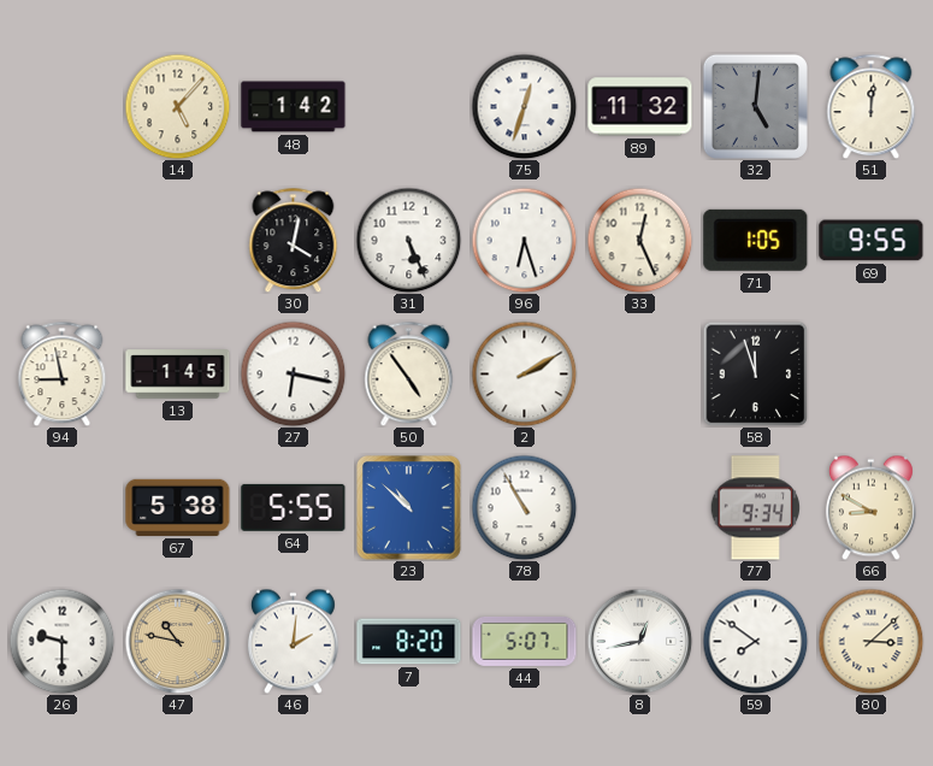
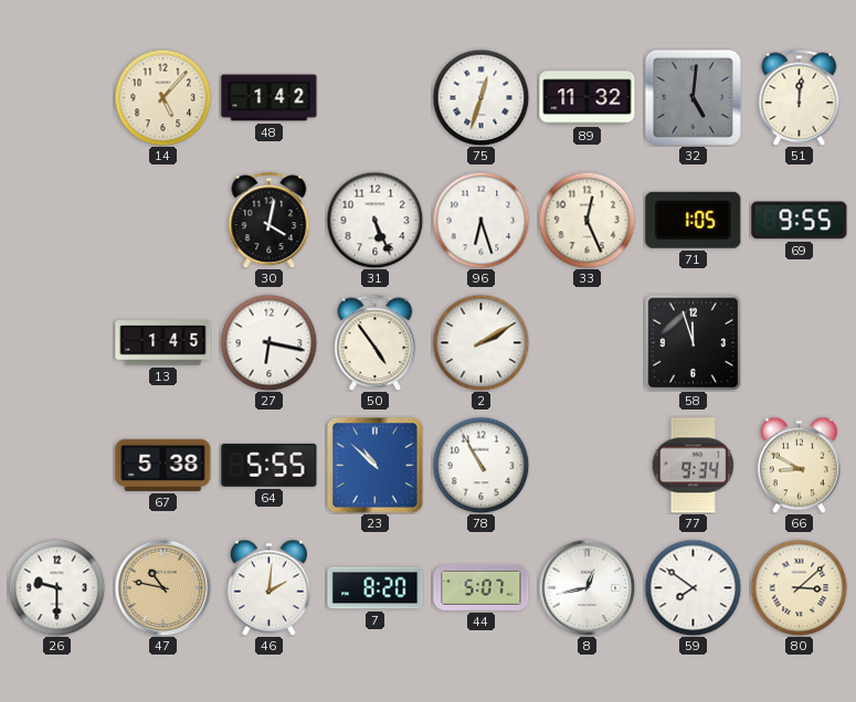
94: 8:58 -> none
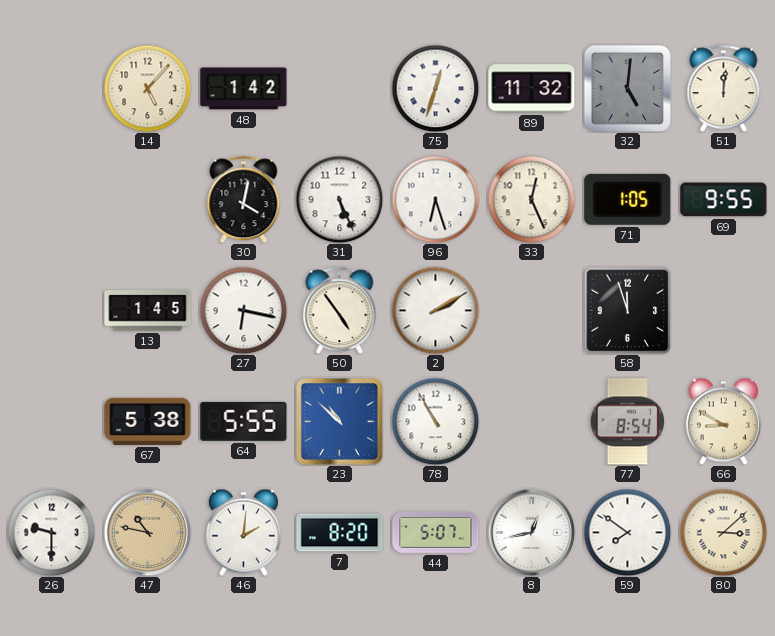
77: 9:34 -> 8:54
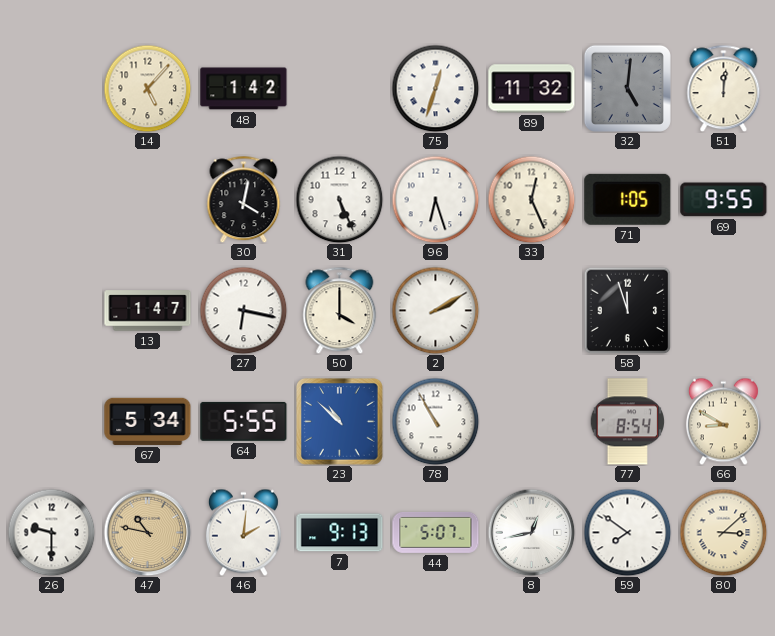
13: 1:45 -> 1:47
50: 4:54 -> 4:00
67: 5:38 -> 5:34
7: 8:20 -> 9:13
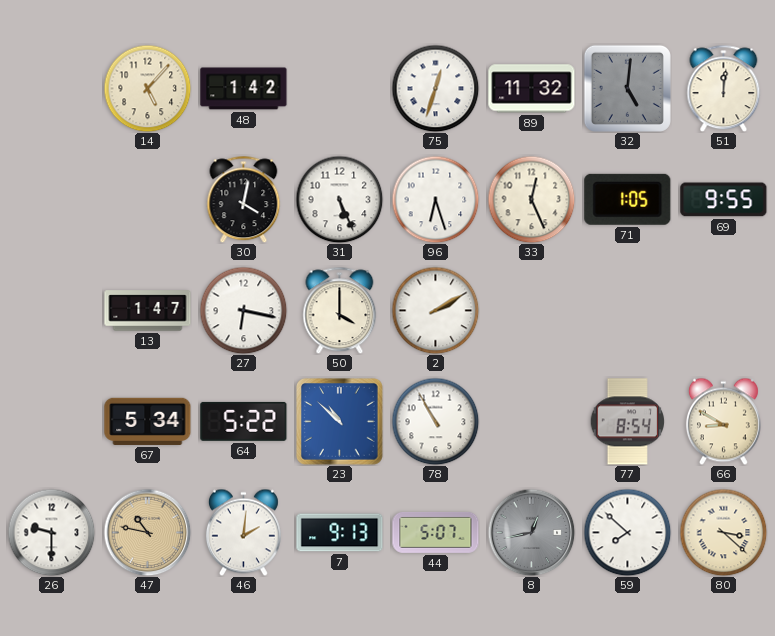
58: 11:57 -> none
64: 5:55 -> 5:22
8 dial: white -> grey
59: 7:51 -> 7:52
80: 3:08 -> 3:22
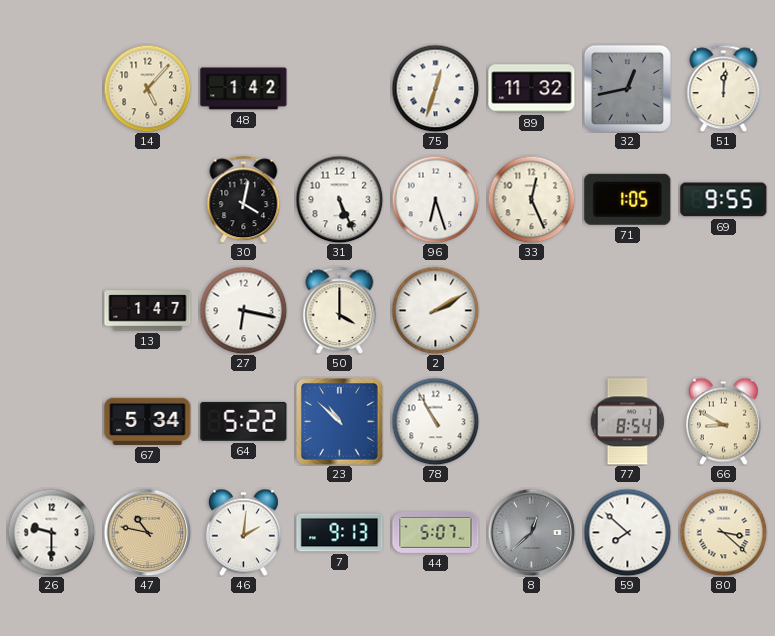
32: 5:01 -> 12:43
8: 12:43 -> 12:38
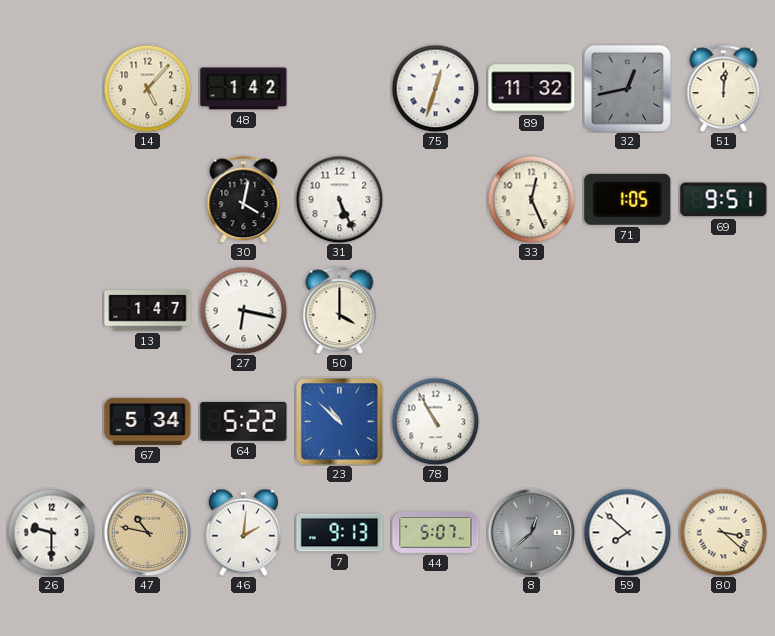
96: 6:27 -> none
69: 9:55 -> 9:51
2: 2:10 -> none
77: 8:54 -> none
66: 8:50 -> none
